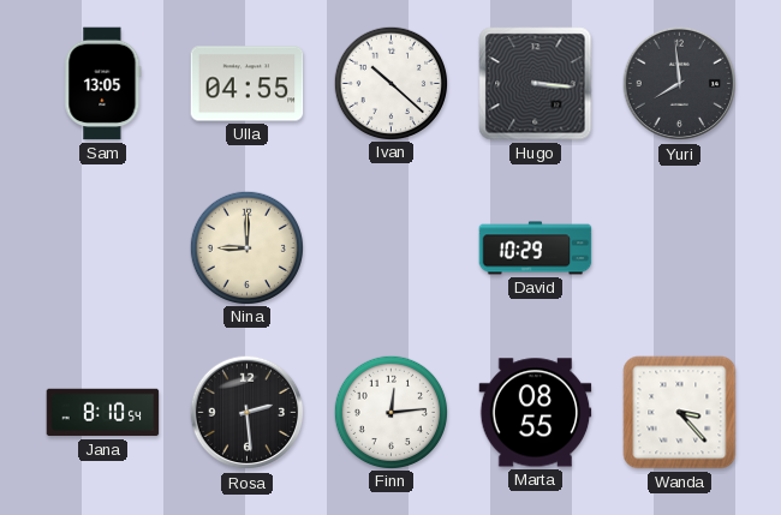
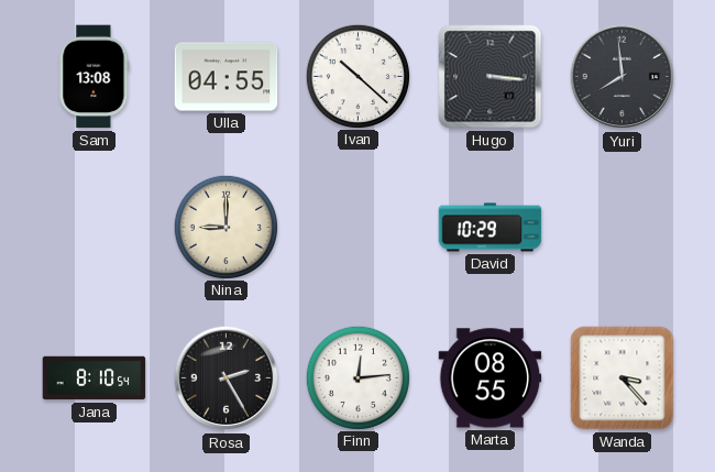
Sam: 13:05 -> 13:08
Rosa: 2:29 -> 2:25
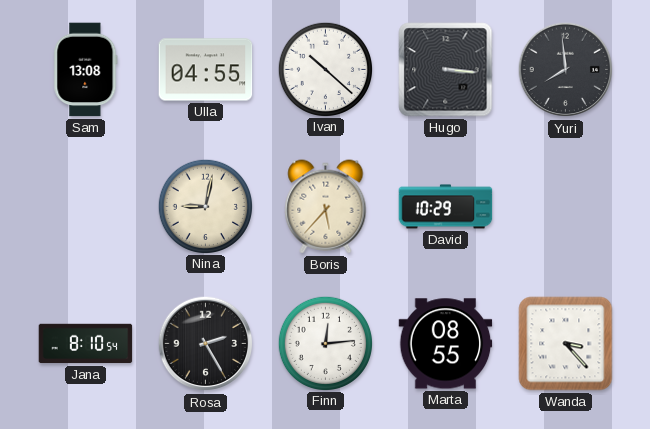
Nina: 9:00 -> 9:02
Boris: none -> 5:37
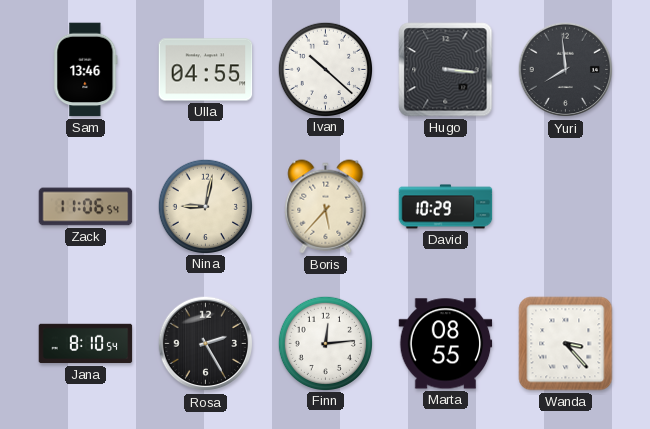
Sam: 13:08 -> 13:46
Zack: none -> 11:06
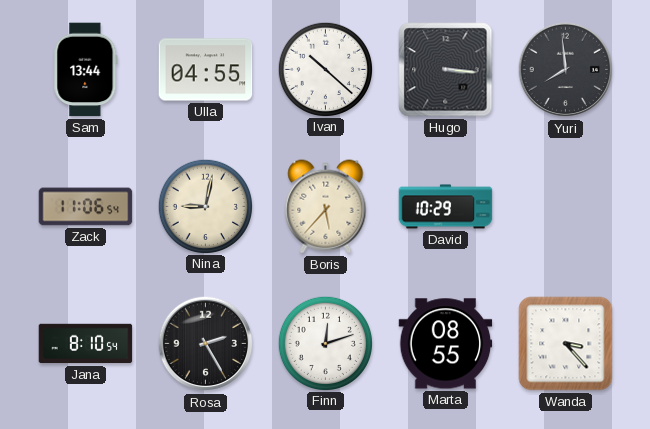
Sam: 13:46 -> 13:44
Finn: 12:14 -> 12:12
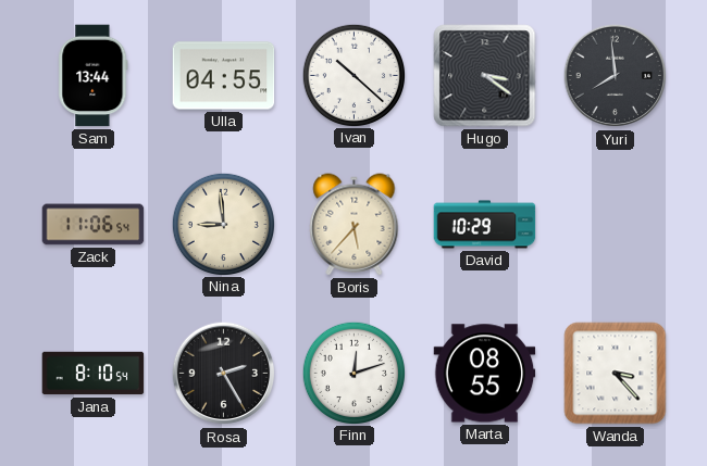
Hugo: 3:16 -> 3:21
Nina: 9:02 -> 8:59
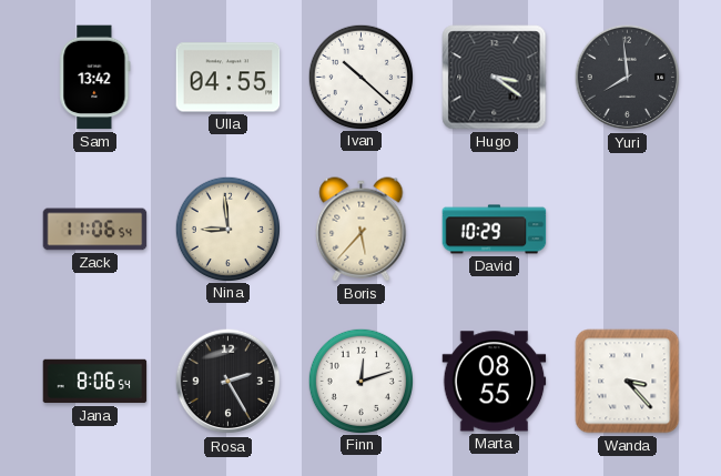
Sam: 13:44 -> 13:42
Jana: 8:10 -> 8:06
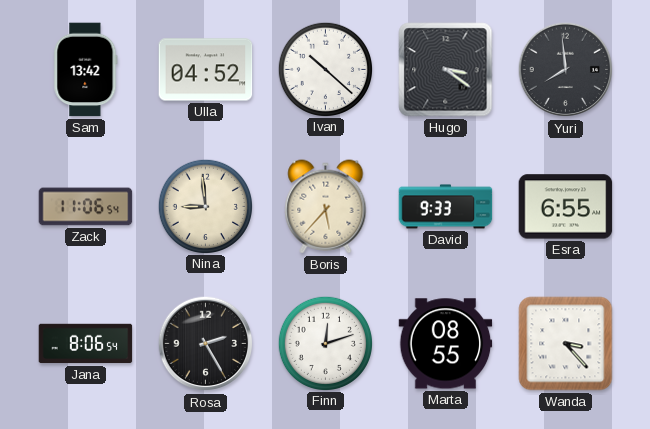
Ulla: 04:55 -> 04:52
David: 10:29 -> 9:33
Esra: none -> 6:55
